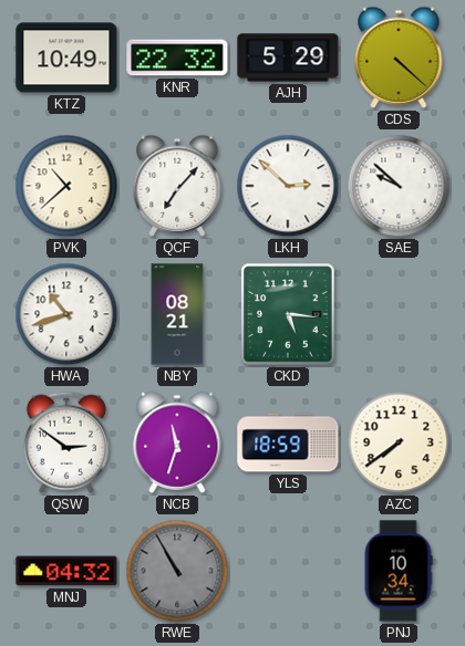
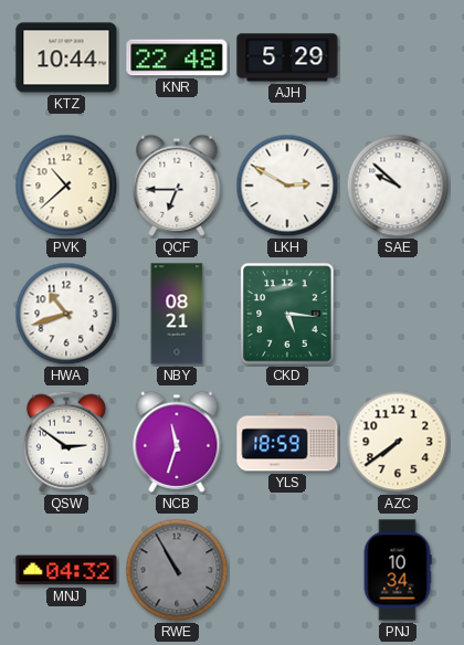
KTZ: 10:49 -> 10:44
KNR: 22:32 -> 22:48
CDS: 4:22 -> none
QCF: 7:07 -> 6:45
LKH: 2:52 -> 2:50
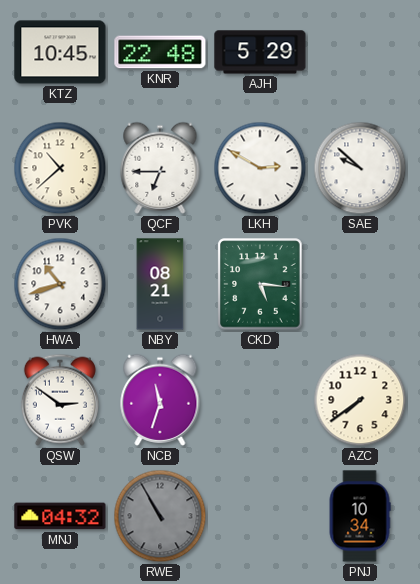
KTZ: 10:44 -> 10:45
YLS: 18:59 -> none
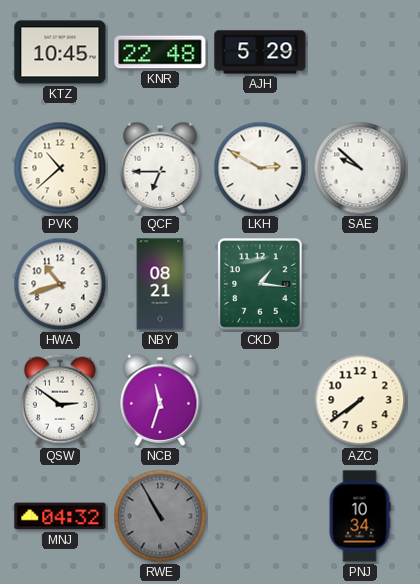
CKD: 5:16 -> 1:16
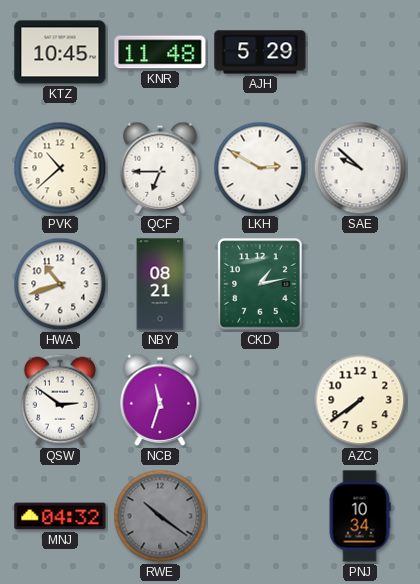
KNR: 22:48 -> 11:48
CKD: 1:16 -> 1:13
RWE: 10:55 -> 10:21
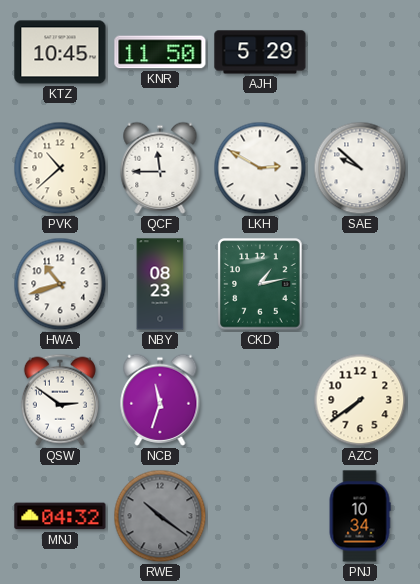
KNR: 11:48 -> 11:50
QCF: 6:45 -> 11:45
NBY: 08:21 -> 08:23
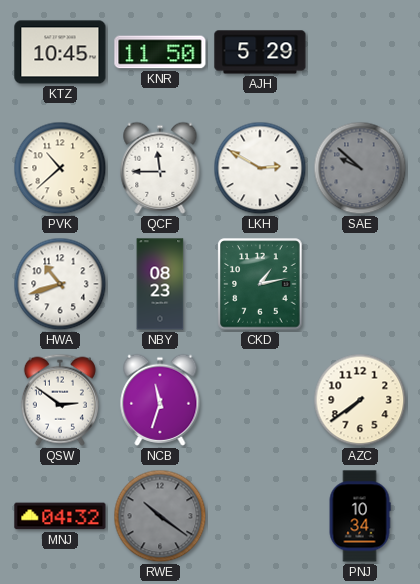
SAE dial: white -> grey
